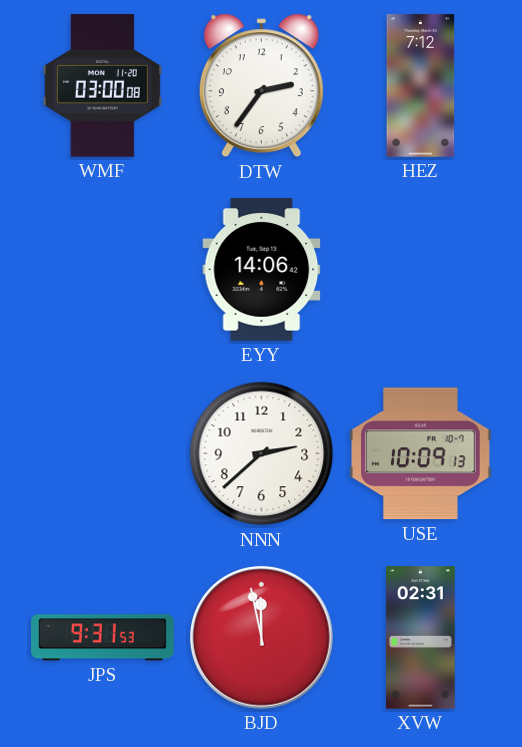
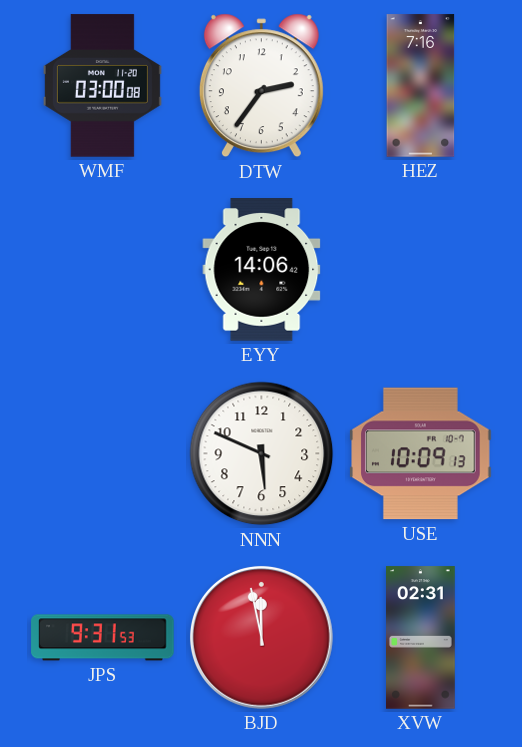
HEZ: 7:12 -> 7:16
NNN: 2:38 -> 5:49
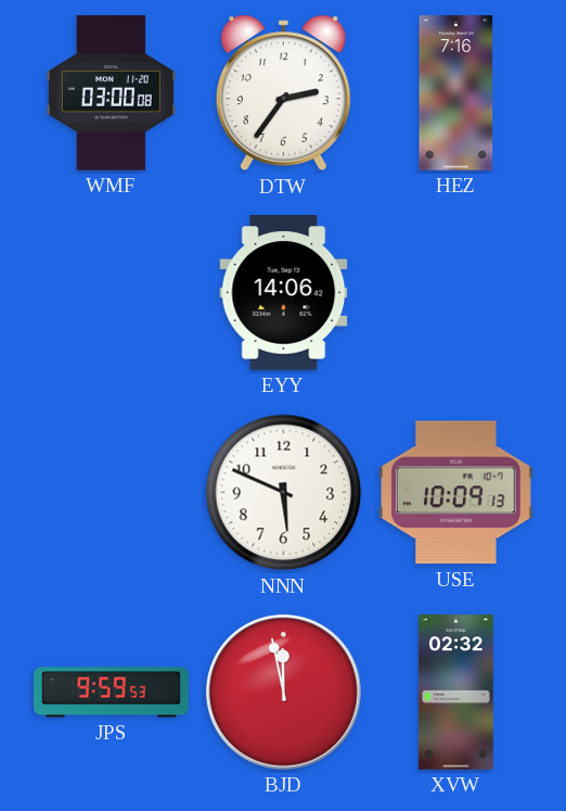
JPS: 9:31 -> 9:59
XVW: 02:31 -> 02:32
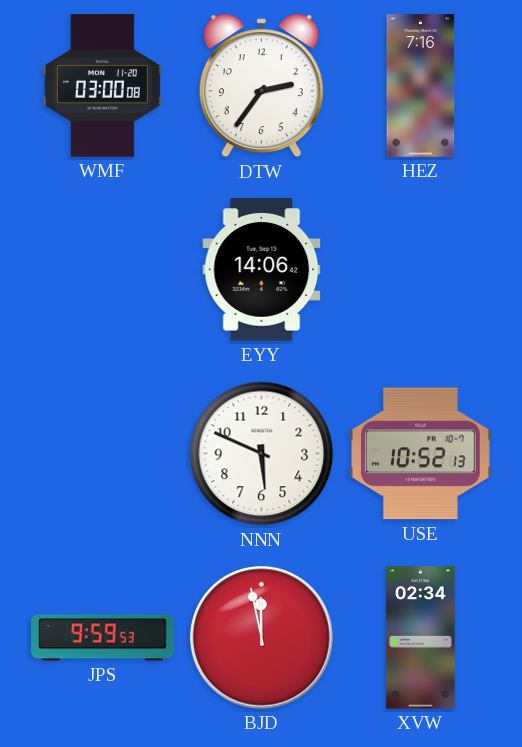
USE: 10:09 -> 10:52
XVW: 02:32 -> 02:34
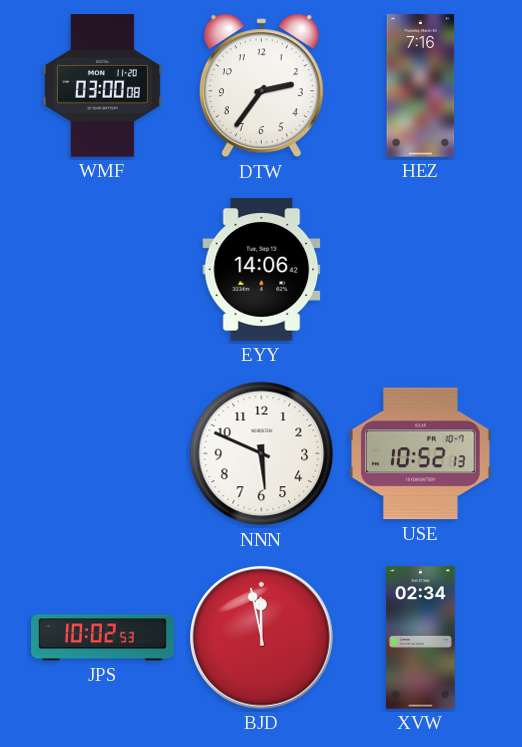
JPS: 9:59 -> 10:02
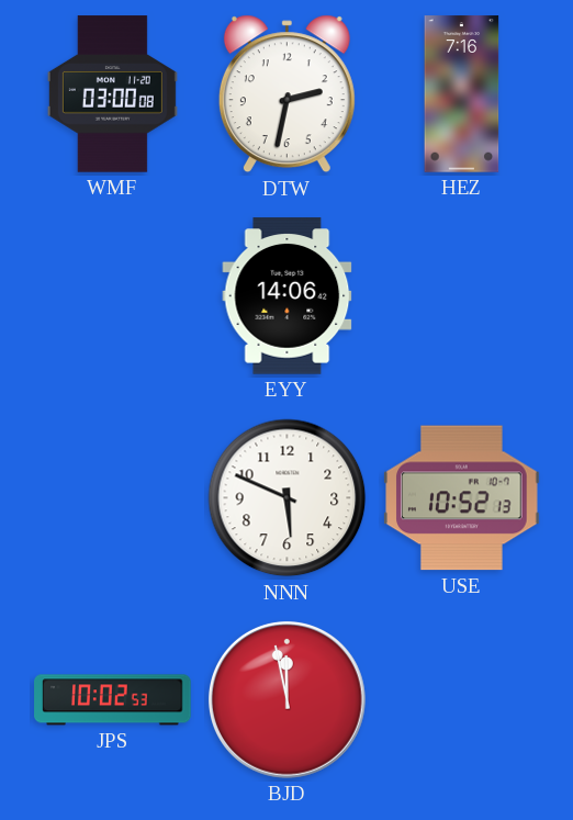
DTW: 2:36 -> 2:32
XVW: 02:34 -> none
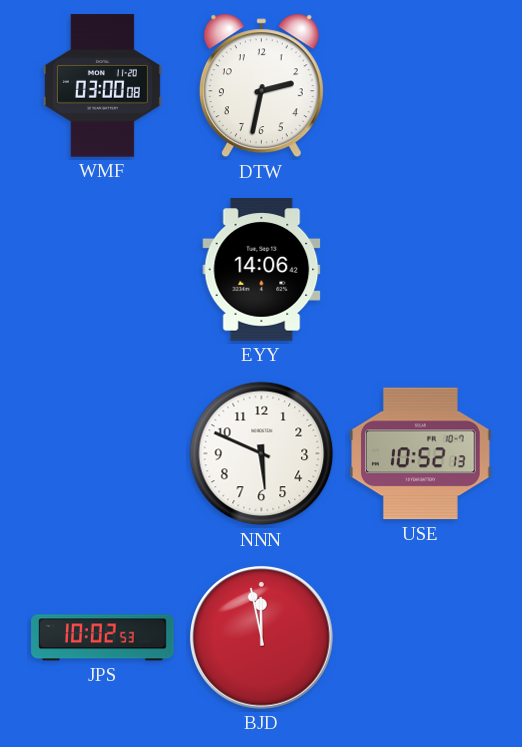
HEZ: 7:16 -> none
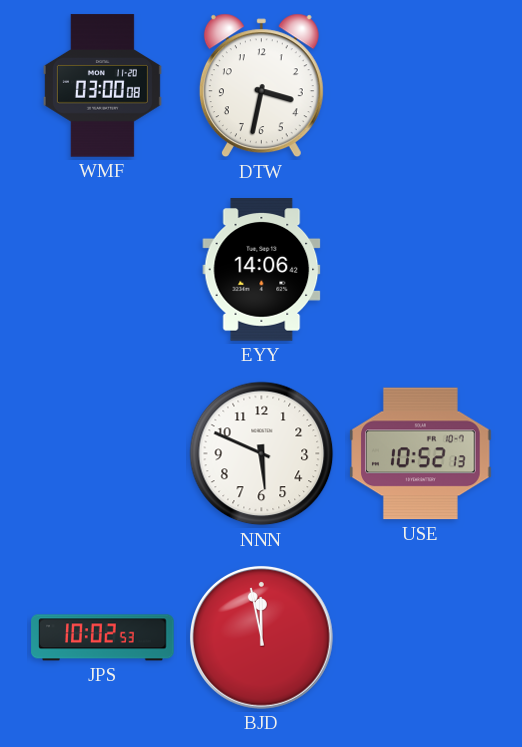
DTW: 2:32 -> 3:32
